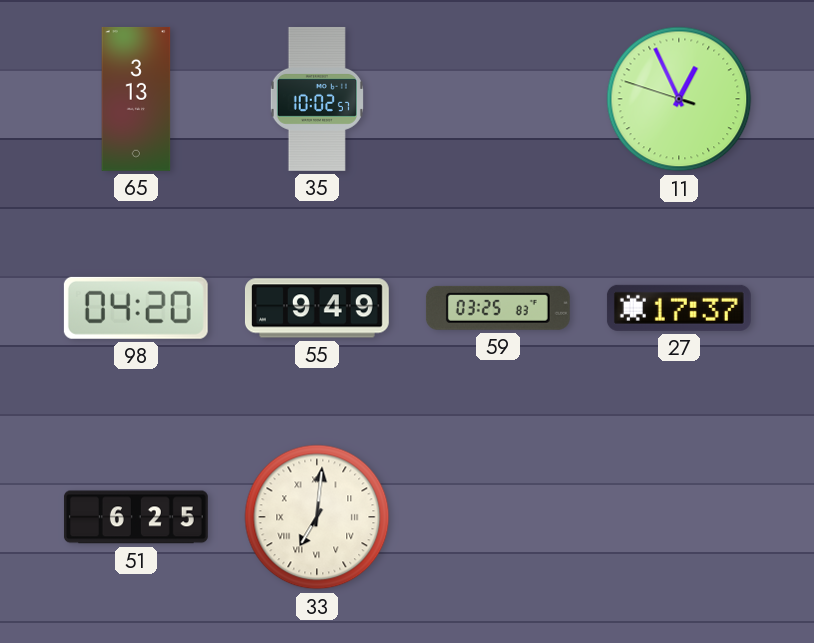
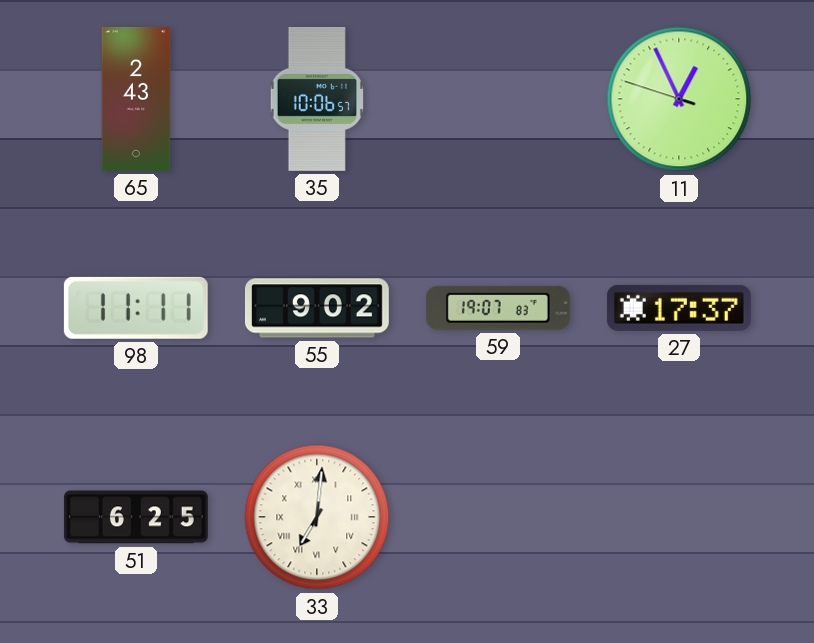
65: 3:13 -> 2:43
35: 10:02 -> 10:06
98: 04:20 -> 11:11
55: 9:49 -> 9:02
59: 03:25 -> 19:07
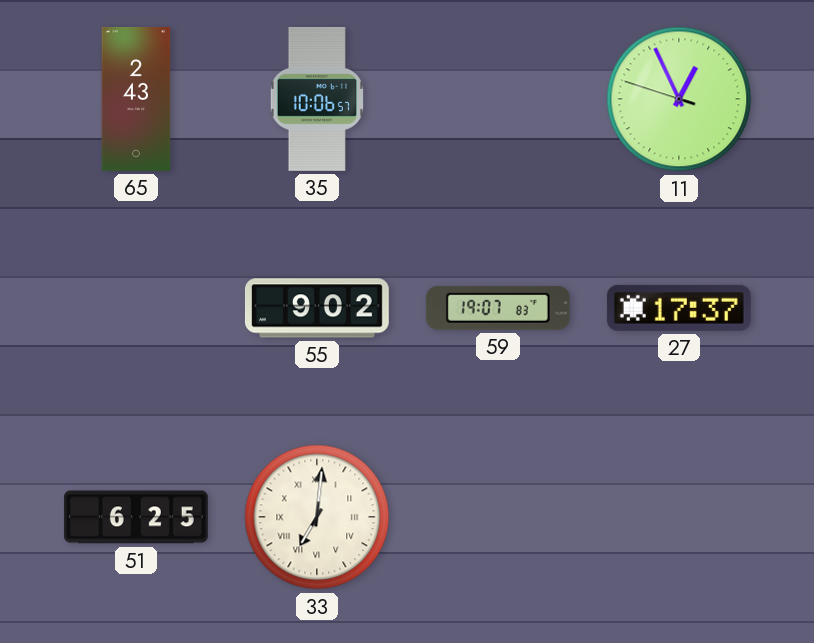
98: 11:11 -> none
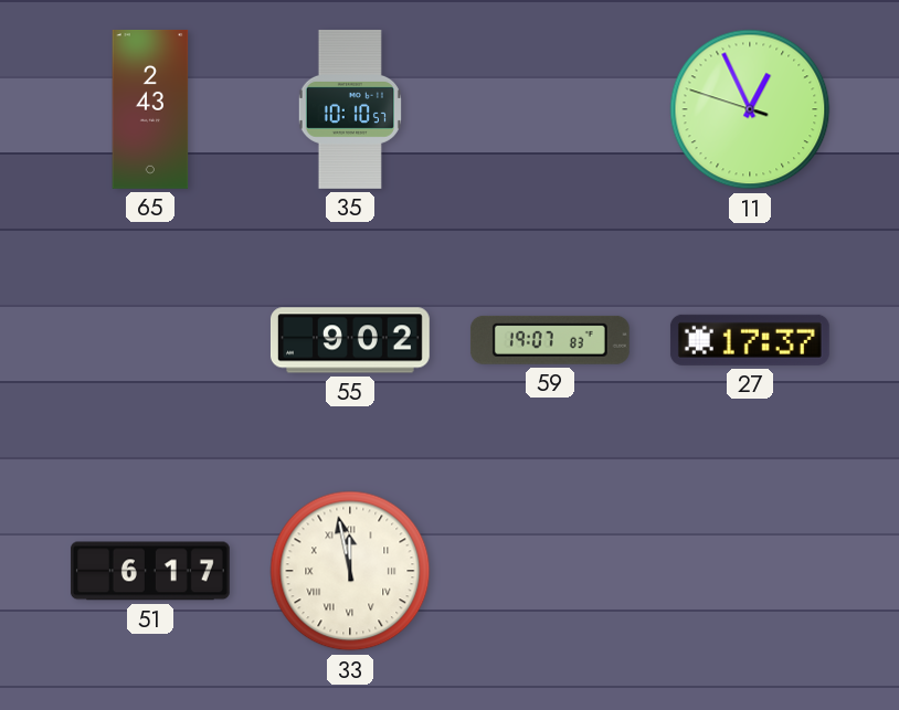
35: 10:06 -> 10:10
51: 6:25 -> 6:17
33: 7:01 -> 11:58
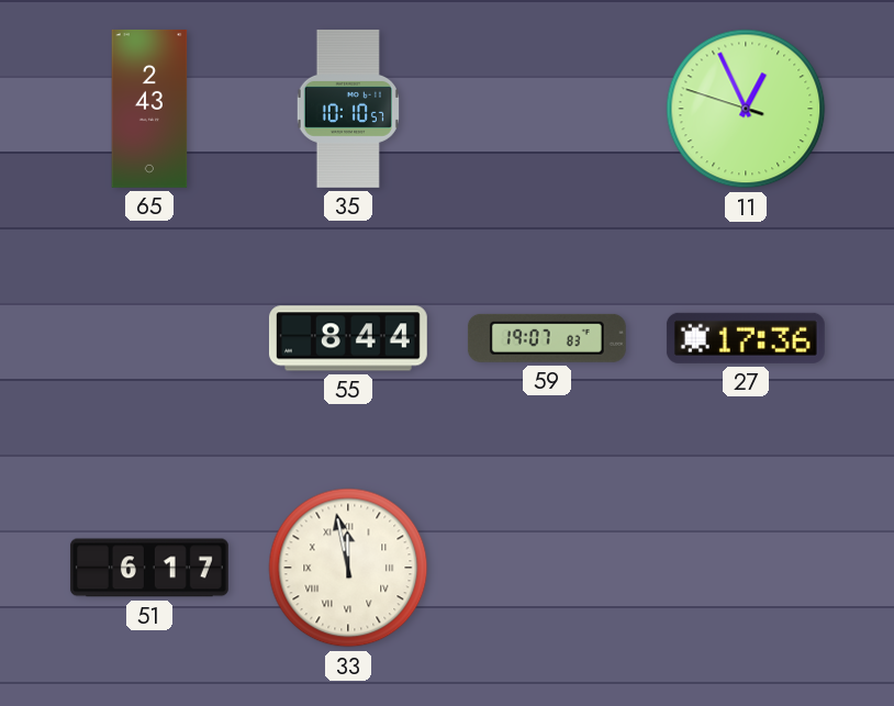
55: 9:02 -> 8:44
27: 17:37 -> 17:36
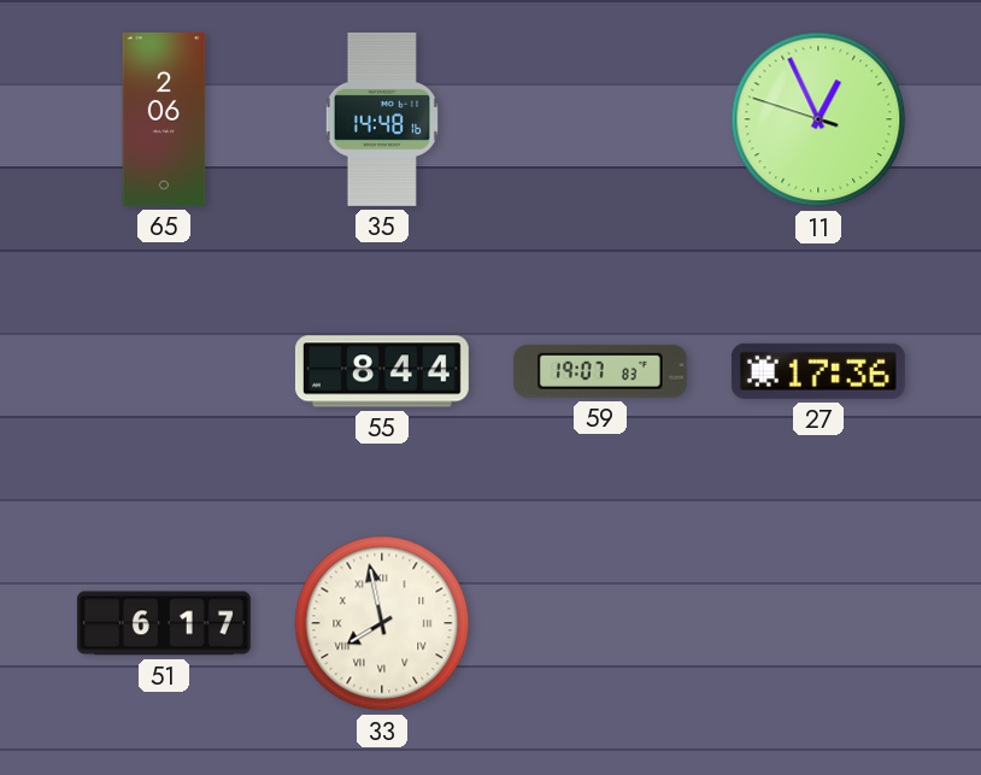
65: 2:43 -> 2:06
35: 10:10 -> 14:48
33: 11:58 -> 7:58
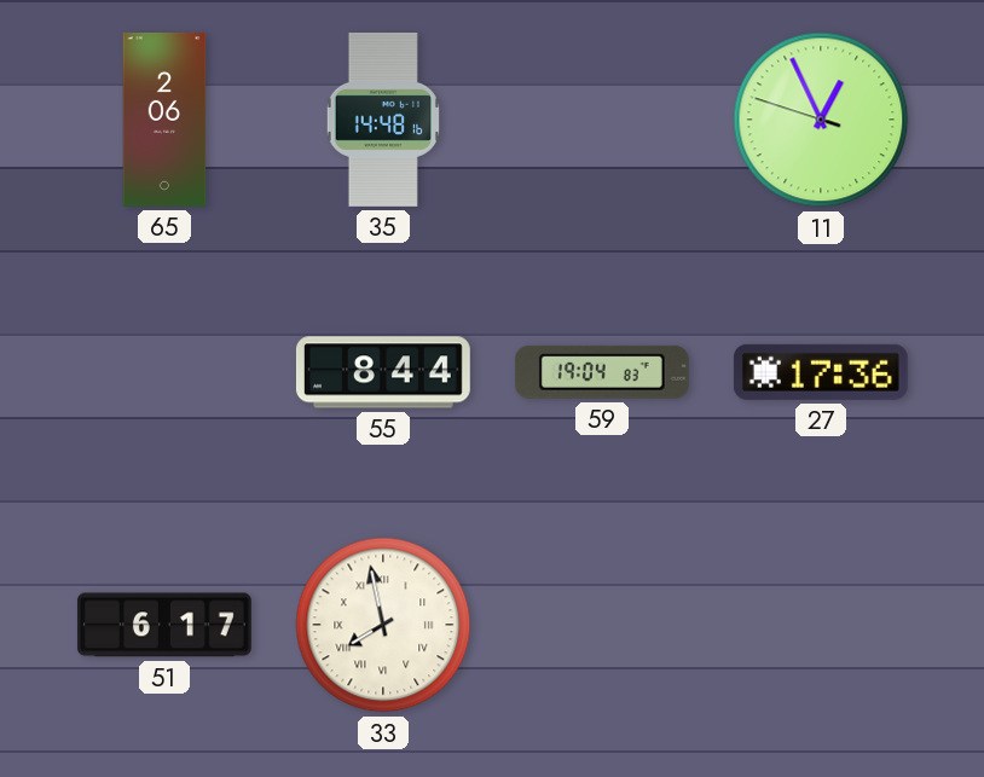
59: 19:07 -> 19:04
